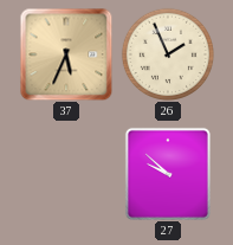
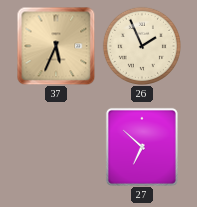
27: 9:52 -> 6:52
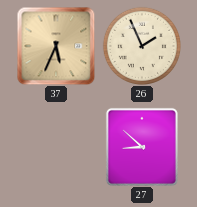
27: 6:52 -> 8:52
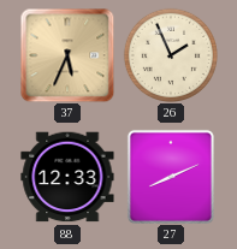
88: none -> 12:33
27: 8:52 -> 8:11
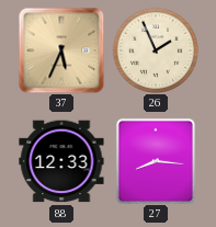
27: 8:11 -> 8:16
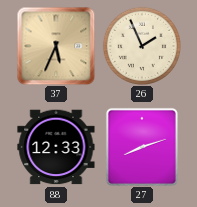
27: 8:16 -> 8:12
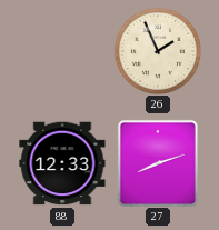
37: 5:34 -> none
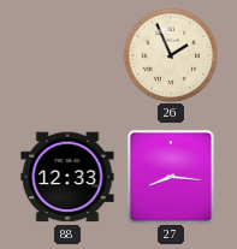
27: 8:12 -> 8:16
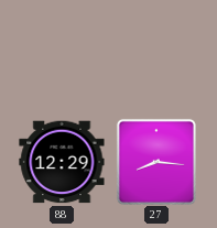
26: 1:56 -> none
88: 12:33 -> 12:29
